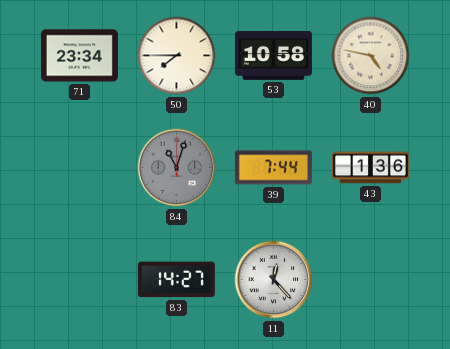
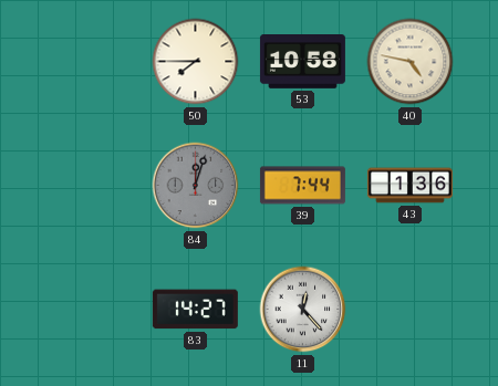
71: 23:34 -> none
84: 11:03 -> 12:03
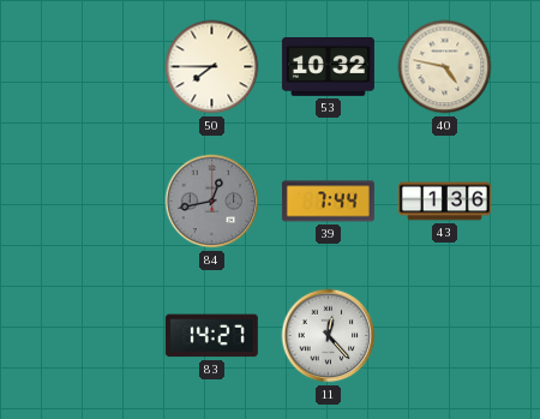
53: 10:58 -> 10:32
84: 12:03 -> 12:43
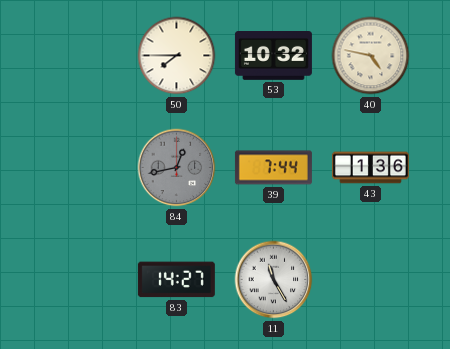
11: 12:23 -> 11:25
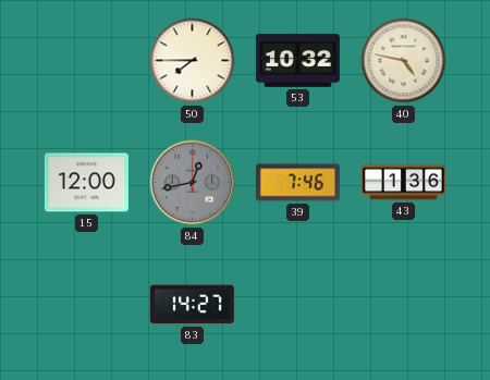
15: none -> 12:00
39: 7:44 -> 7:46
11: 11:25 -> none
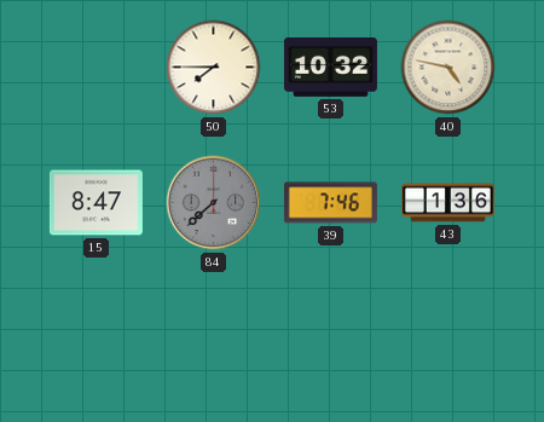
15: 12:00 -> 8:47
84: 12:43 -> 7:38
83: 14:27 -> none
